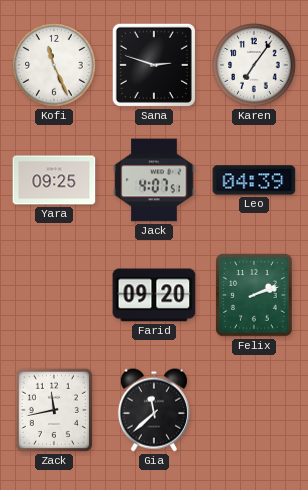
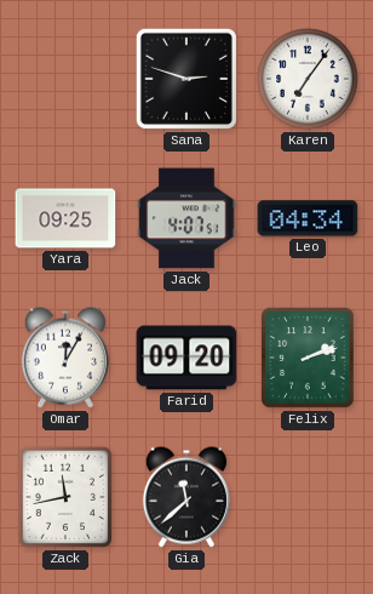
Kofi: 11:26 -> none
Leo: 04:39 -> 04:34
Omar: none -> 12:05
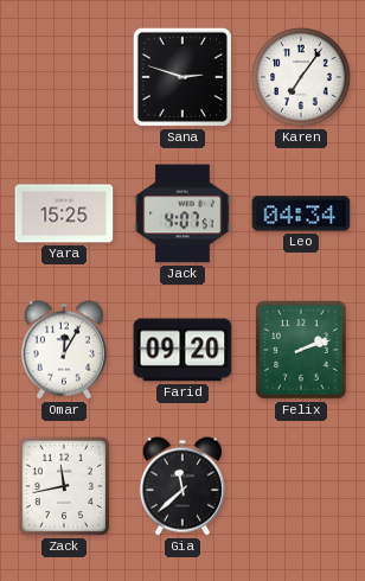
Yara: 09:25 -> 15:25
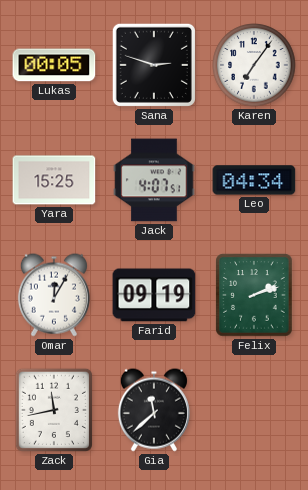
Lukas: none -> 00:05
Farid: 09:20 -> 09:19
